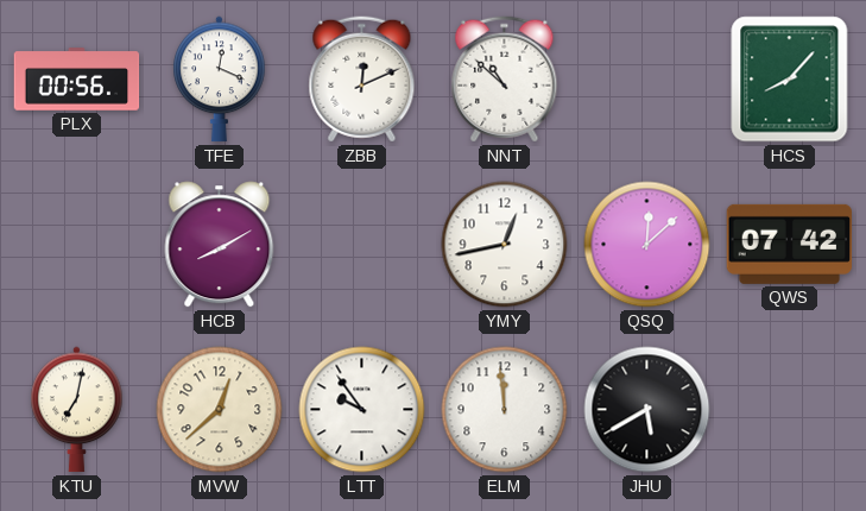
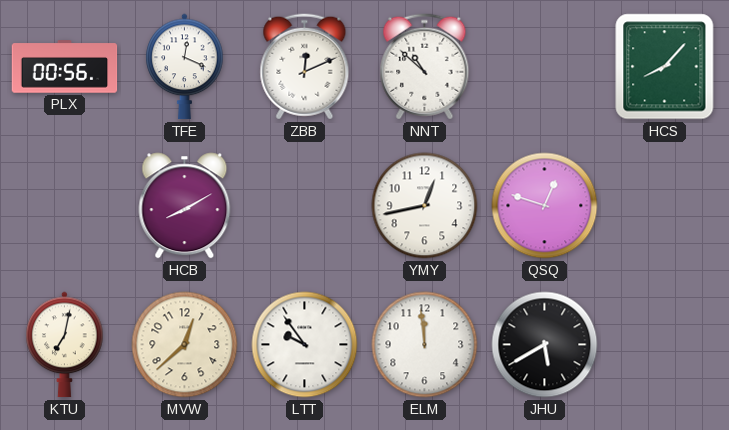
QSQ: 12:08 -> 12:48
QWS: 07:42 -> none
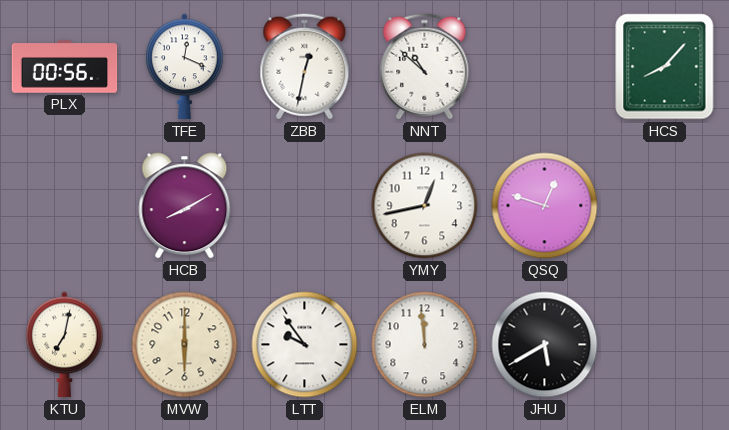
ZBB: 12:11 -> 12:32
MVW: 12:38 -> 6:00
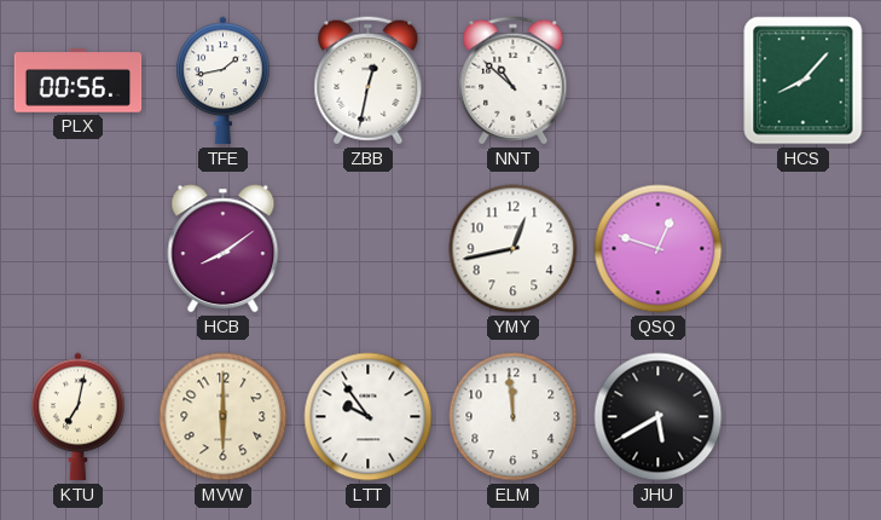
TFE: 12:19 -> 1:43
HCB: 8:10 -> 8:09
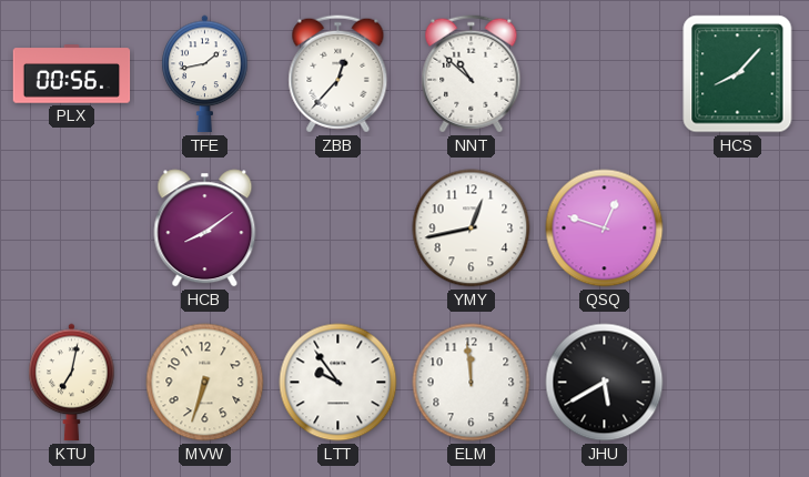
ZBB: 12:32 -> 12:37
MVW: 6:00 -> 6:33
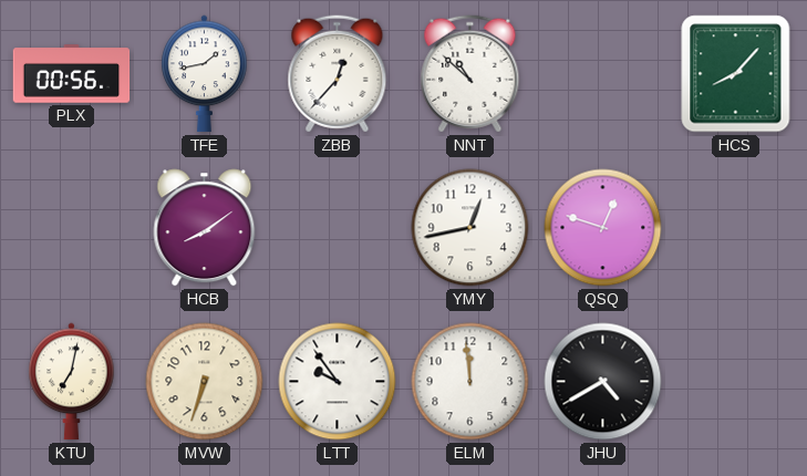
JHU: 5:40 -> 4:40
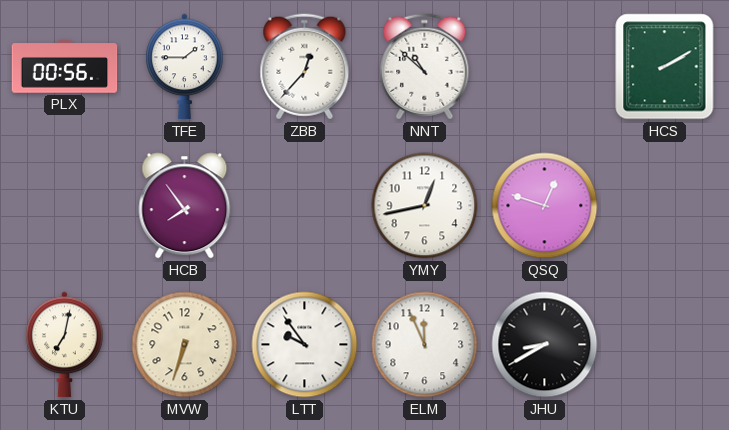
TFE: 1:43 -> 1:45
HCS: 8:07 -> 2:10
HCB: 8:09 -> 7:54
ELM: 11:59 -> 11:56
JHU: 4:40 -> 8:40
